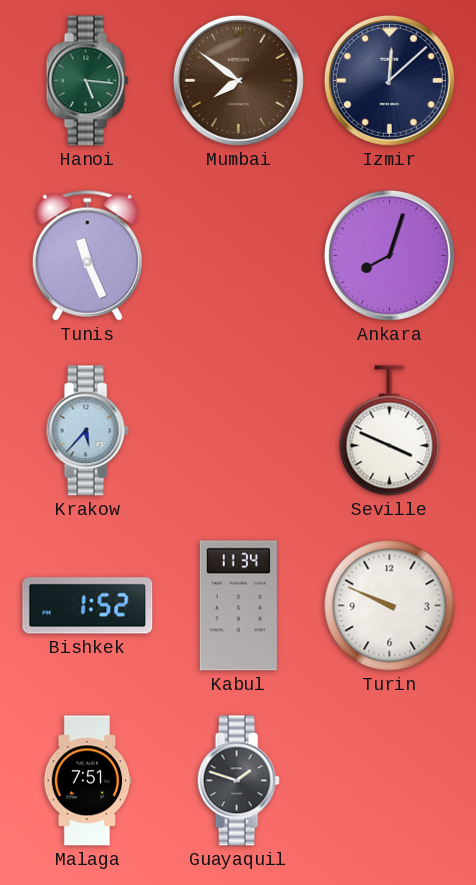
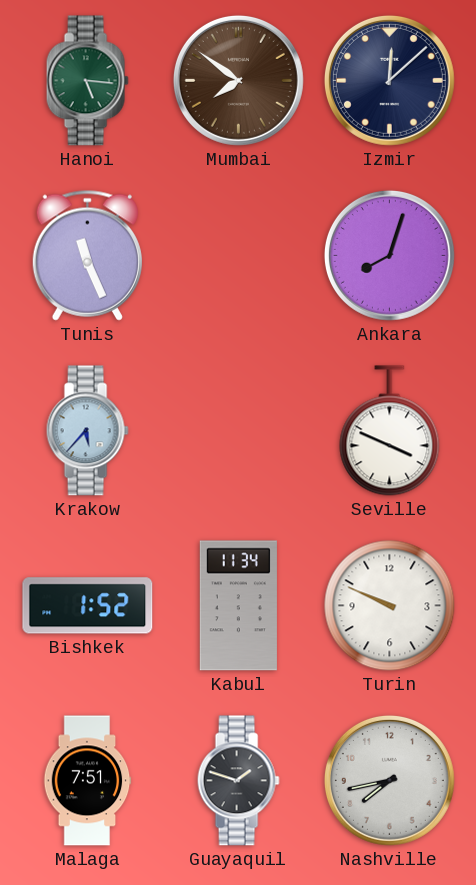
Nashville: none -> 7:43
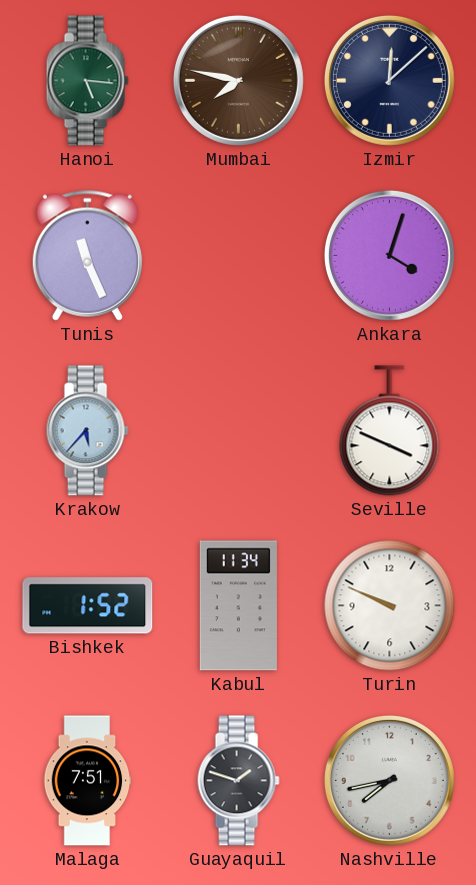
Mumbai: 7:51 -> 7:47
Ankara: 8:03 -> 4:03
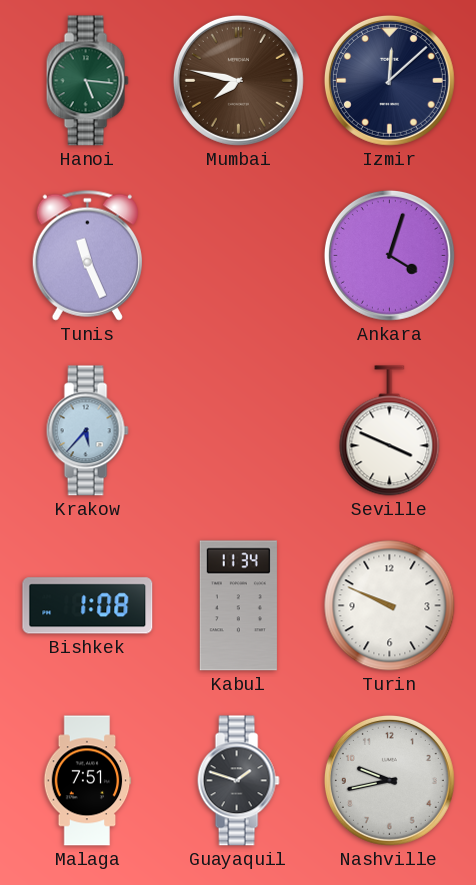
Bishkek: 1:52 -> 1:08
Nashville: 7:43 -> 9:43
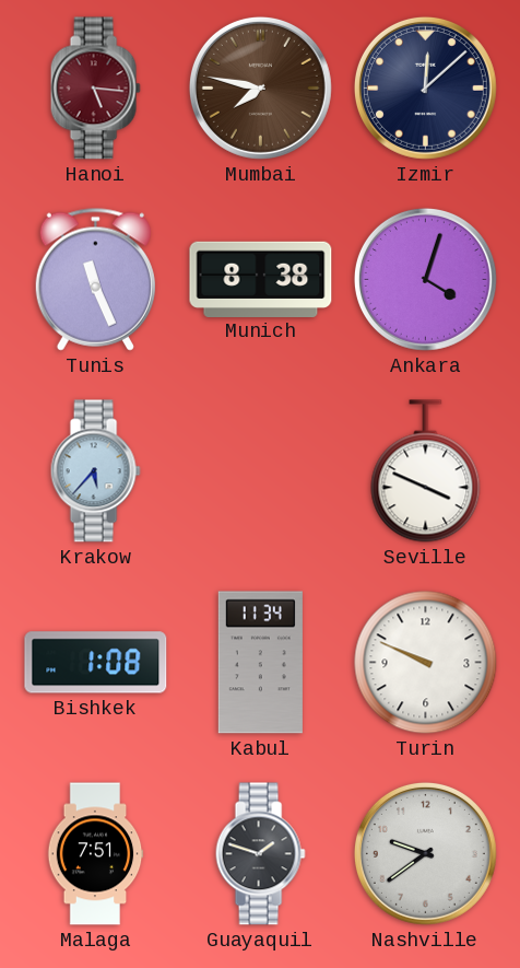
Hanoi dial: green -> burgundy
Munich: none -> 8:38
Nashville: 9:43 -> 9:39
